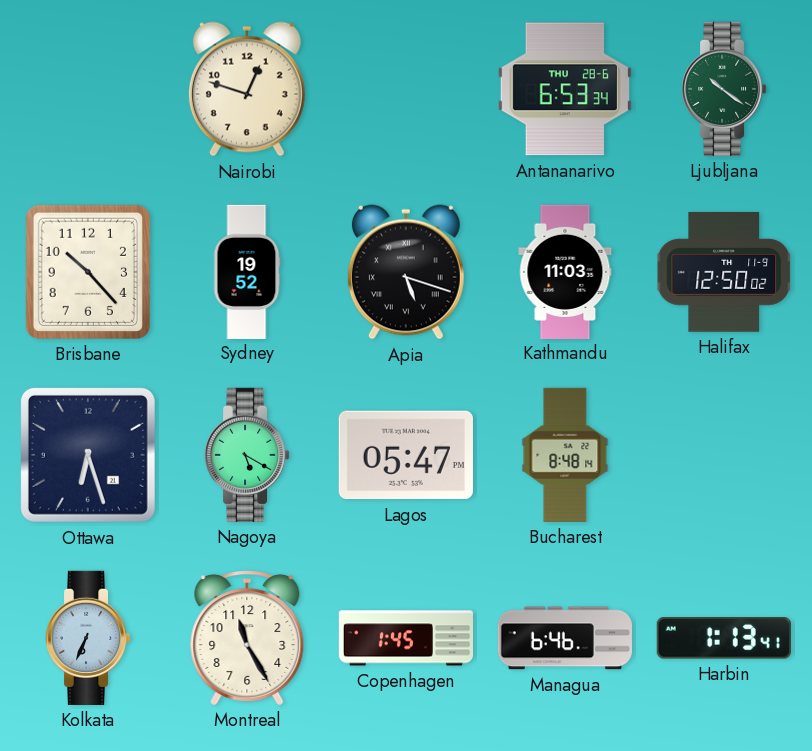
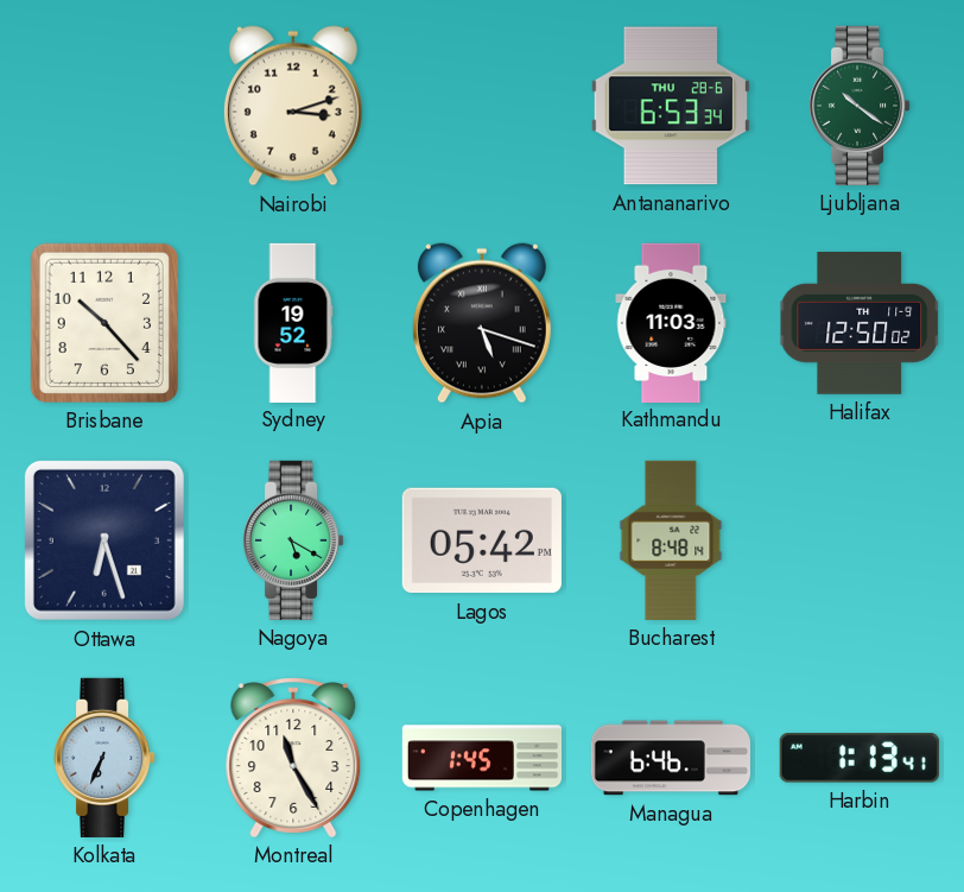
Nairobi: 12:48 -> 3:12
Lagos: 05:47 -> 05:42
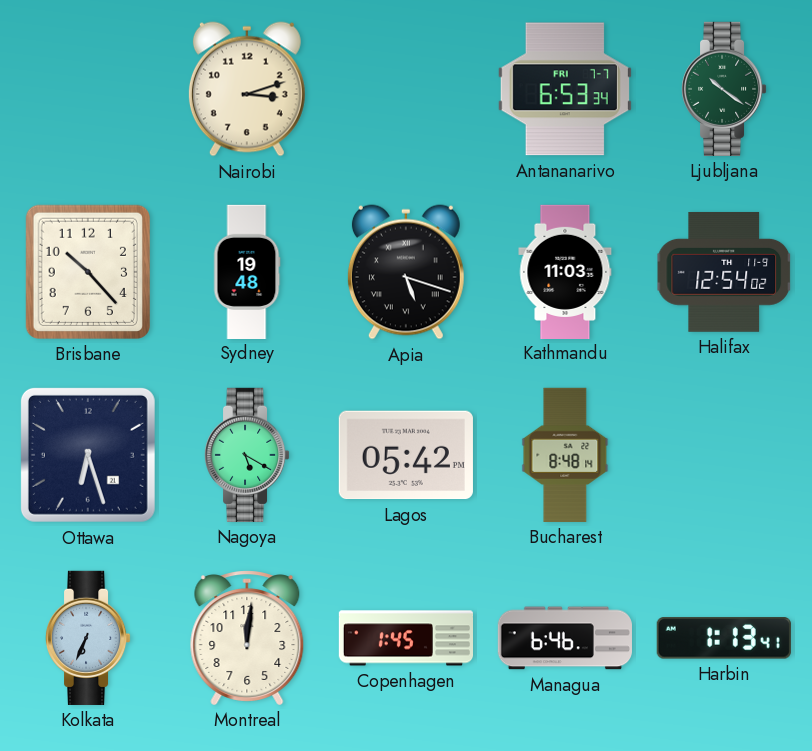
Antananarivo date: THU 28-6 -> FRI 7-7
Sydney: 19:52 -> 19:48
Halifax: 12:50 -> 12:54
Montreal: 11:25 -> 12:01
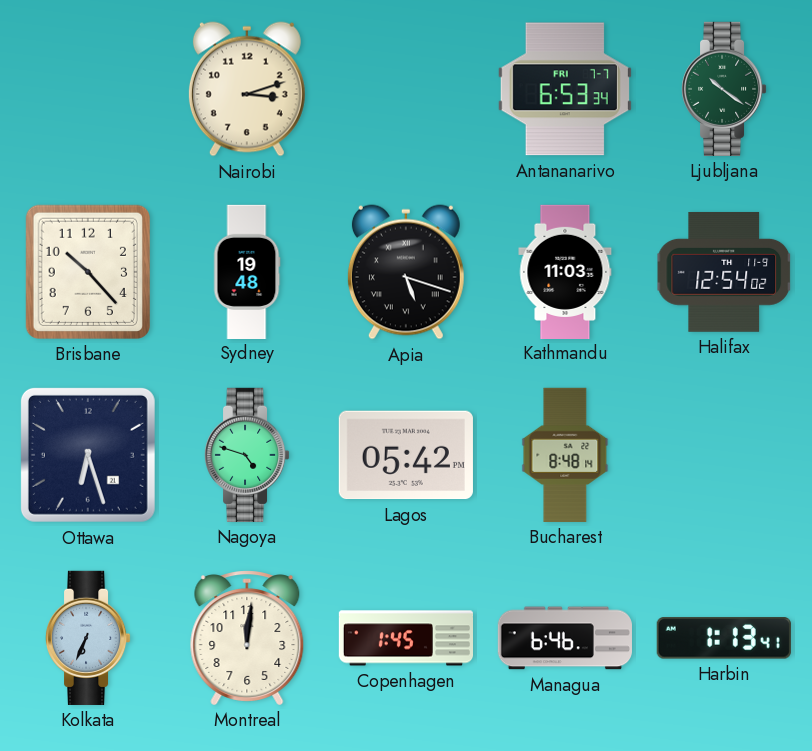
Nagoya: 5:20 -> 4:48
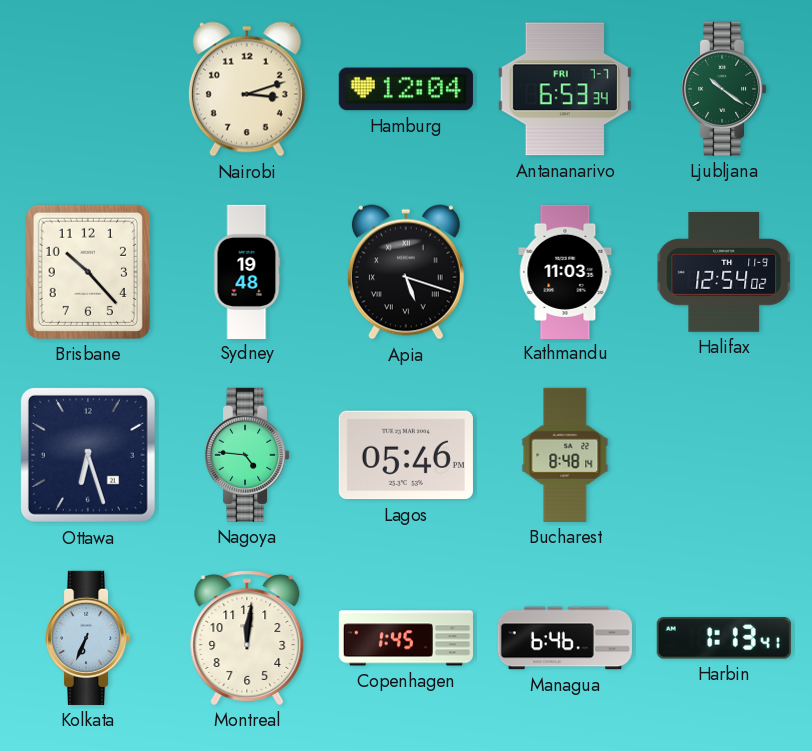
Hamburg: none -> 12:04
Nagoya: 4:48 -> 4:46
Lagos: 05:42 -> 05:46
